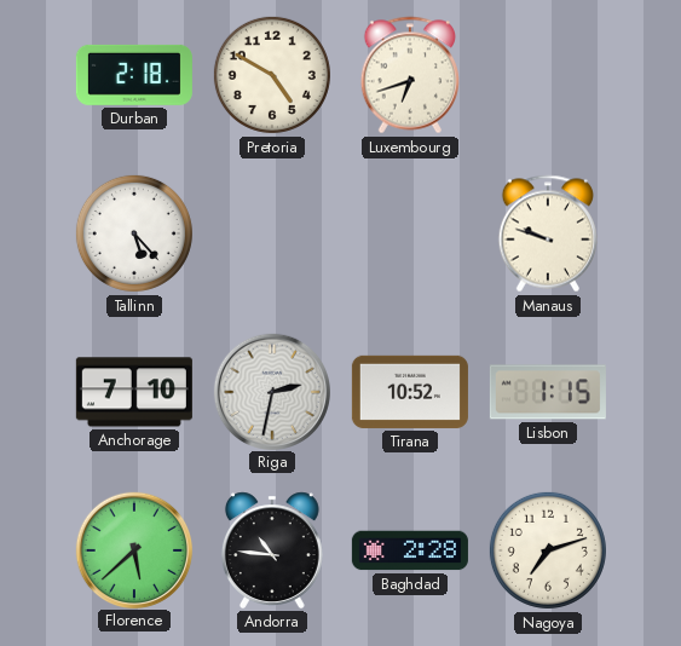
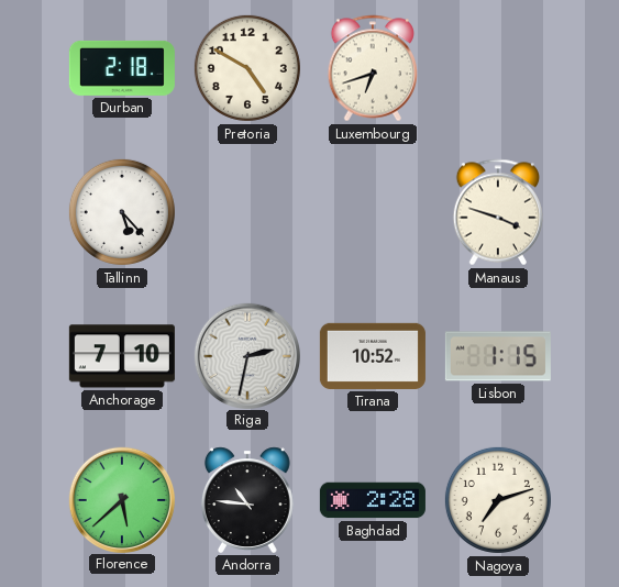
Manaus: 9:48 -> 3:48
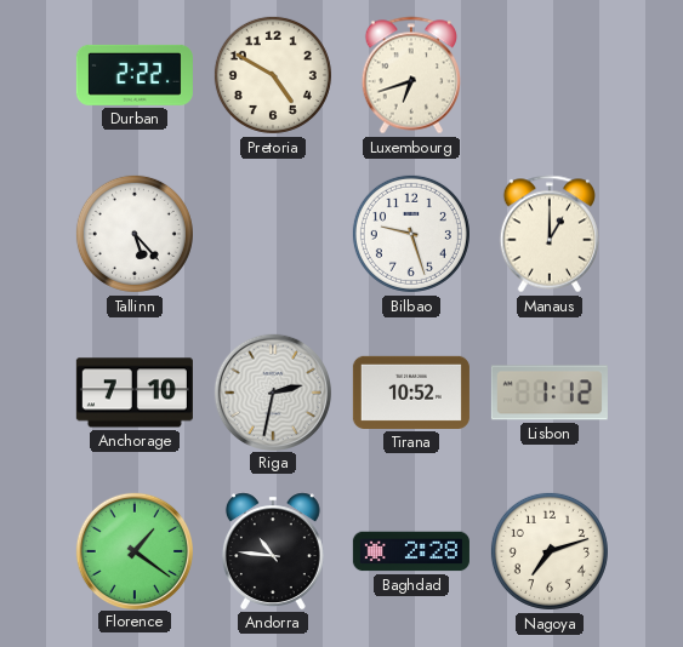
Durban: 2:18 -> 2:22
Bilbao: none -> 9:27
Manaus: 3:48 -> 1:00
Lisbon: 1:15 -> 1:12
Florence: 5:38 -> 1:21
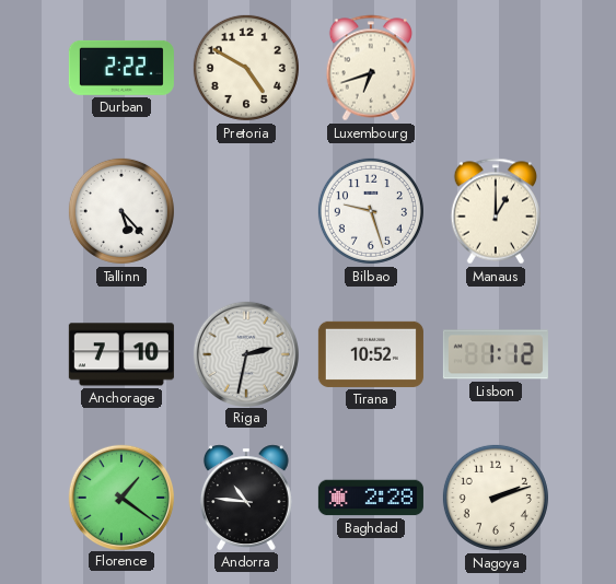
Nagoya: 7:12 -> 2:12
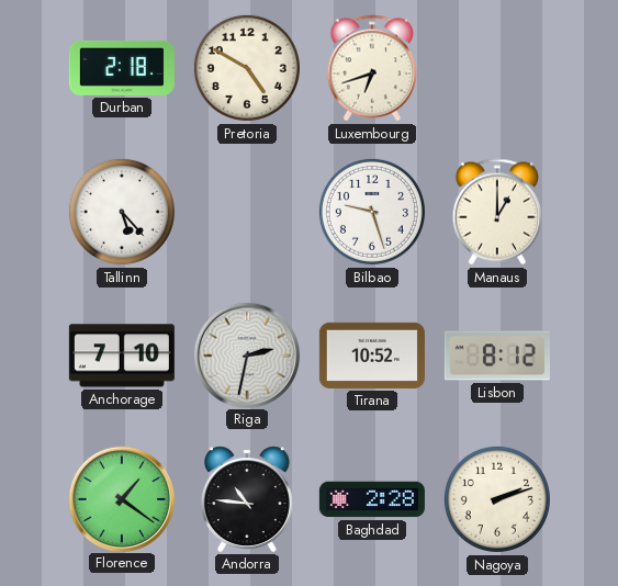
Durban: 2:22 -> 2:18
Lisbon: 1:12 -> 8:12
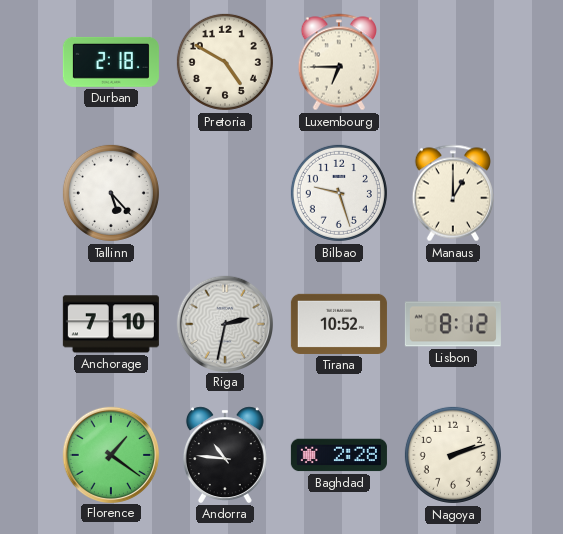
Luxembourg: 6:42 -> 6:45
